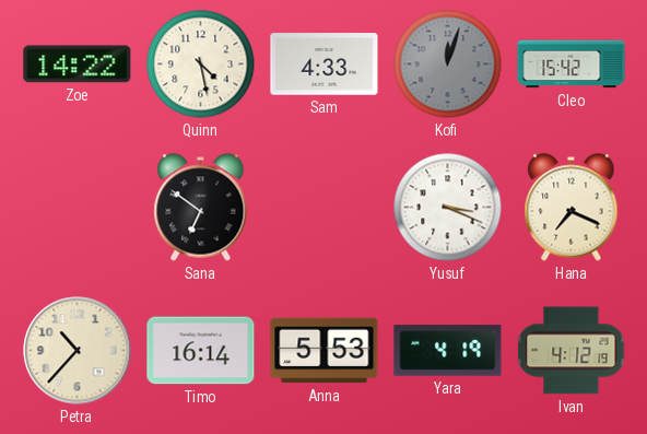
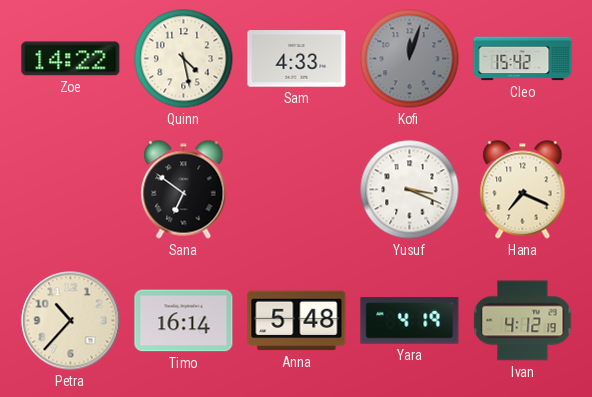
Anna: 5:53 -> 5:48
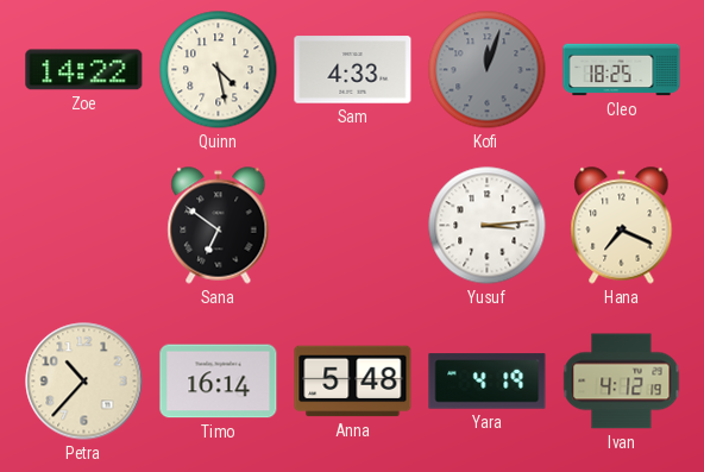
Cleo: 15:42 -> 18:25
Yusuf: 3:19 -> 3:14
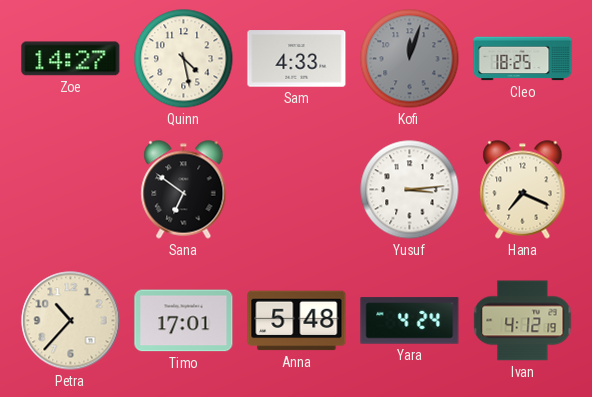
Zoe: 14:22 -> 14:27
Timo: 16:14 -> 17:01
Yara: 4:19 -> 4:24
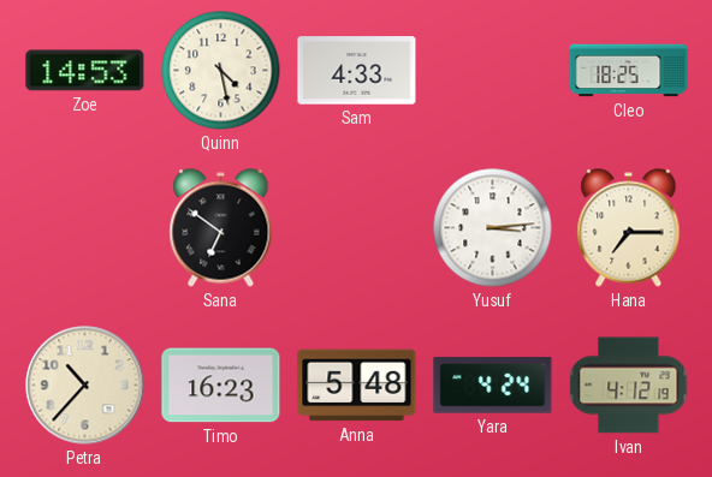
Zoe: 14:27 -> 14:53
Kofi: 12:03 -> none
Hana: 7:19 -> 7:15
Timo: 17:01 -> 16:23
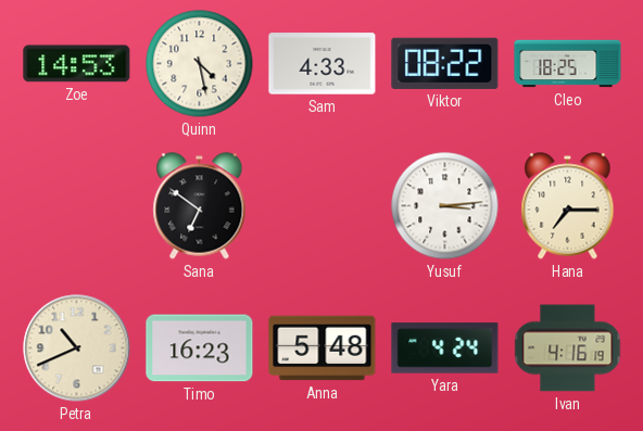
Viktor: none -> 08:22
Petra: 10:37 -> 10:41
Ivan: 4:12 -> 4:16
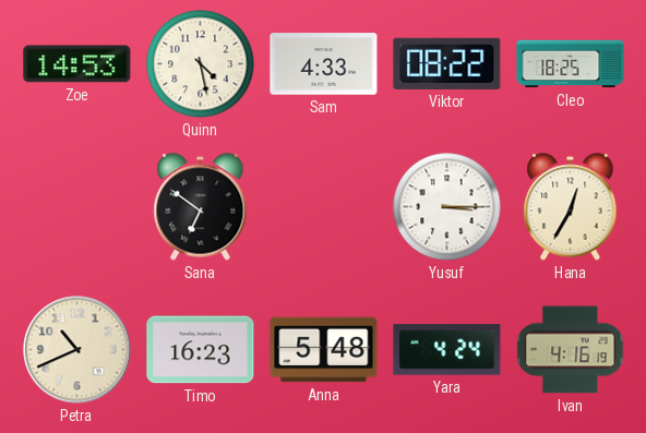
Yusuf: 3:14 -> 3:15
Hana: 7:15 -> 12:35
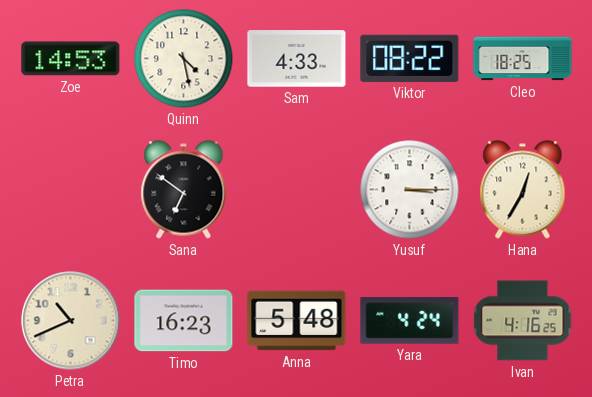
Ivan: 4:16:19 -> 4:16:25
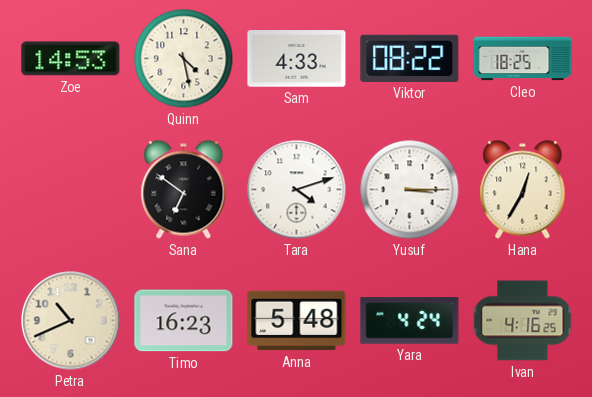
Tara: none -> 4:12
